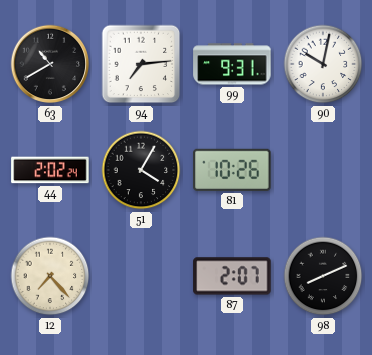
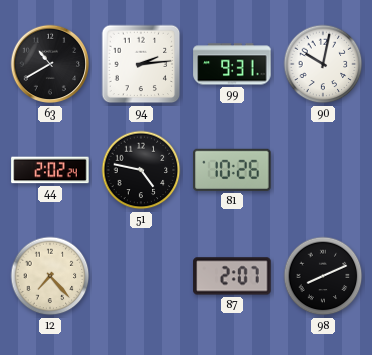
94: 7:14 -> 2:14
51: 4:05 -> 4:47
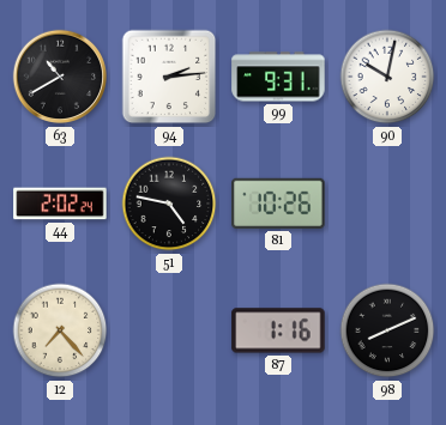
87: 2:07 -> 1:16
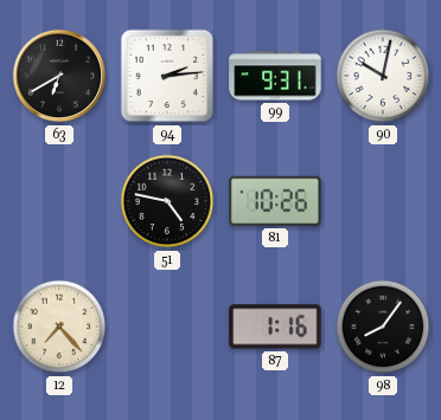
63: 10:40 -> 6:40
44: 2:02 -> none
98: 8:11 -> 8:06
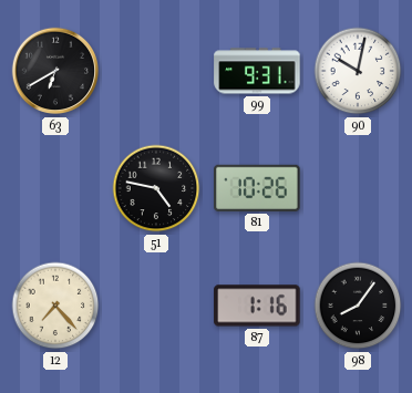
94: 2:14 -> none
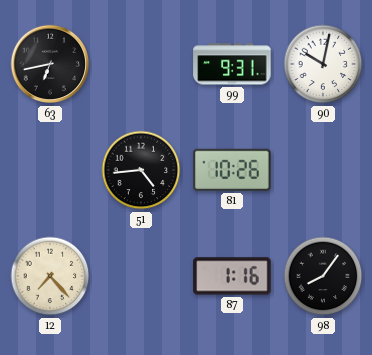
63: 6:40 -> 6:43
51: 4:47 -> 4:44
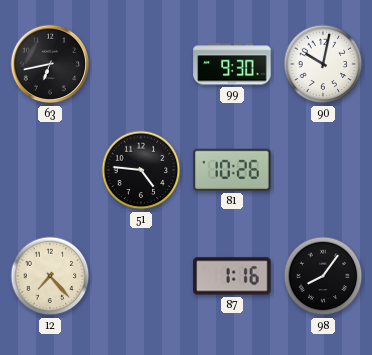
99: 9:31 -> 9:30
51: 4:44 -> 4:46
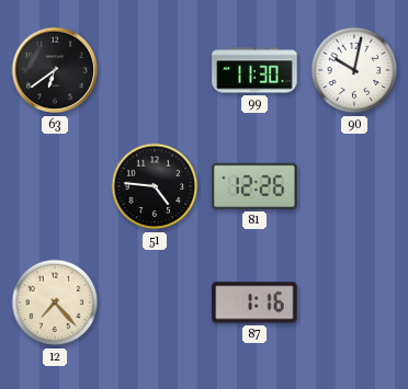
63: 6:43 -> 6:39
99: 9:30 -> 11:30
81: 10:26 -> 12:26
98: 8:06 -> none
